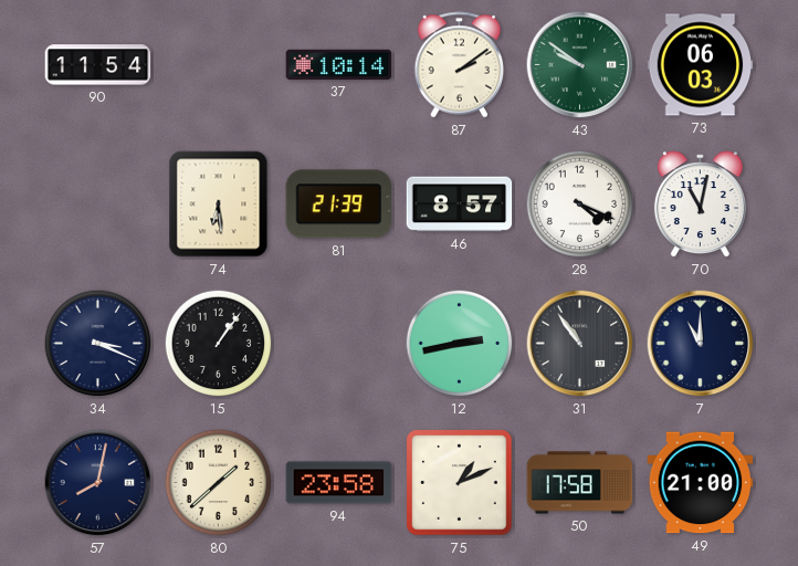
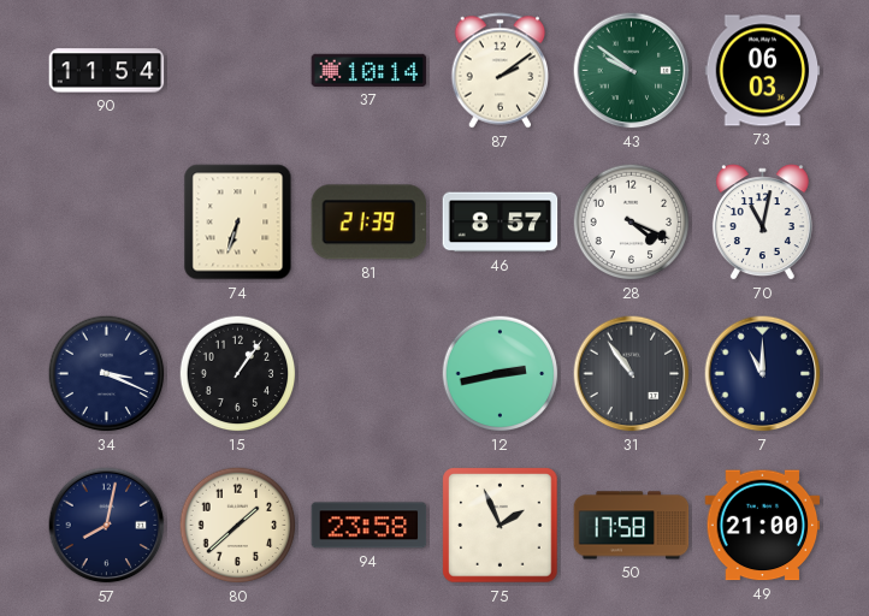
74: 6:29 -> 6:33
75: 1:11 -> 1:56
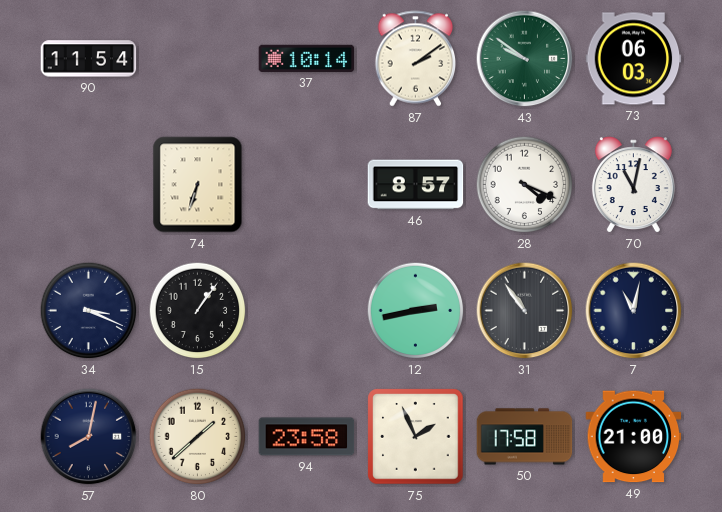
81: 21:39 -> none
7: 11:00 -> 11:02
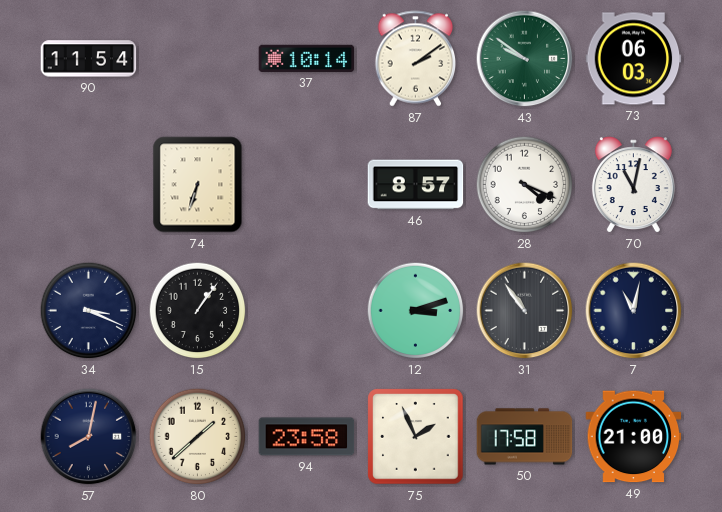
12: 2:43 -> 3:12
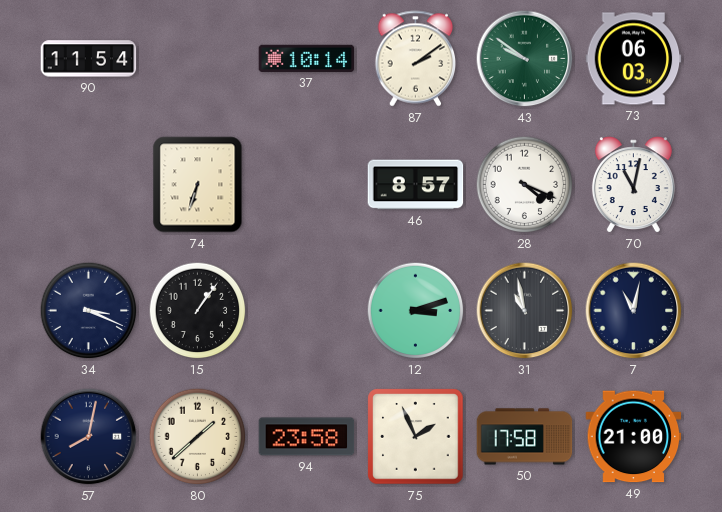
31: 10:54 -> 10:58
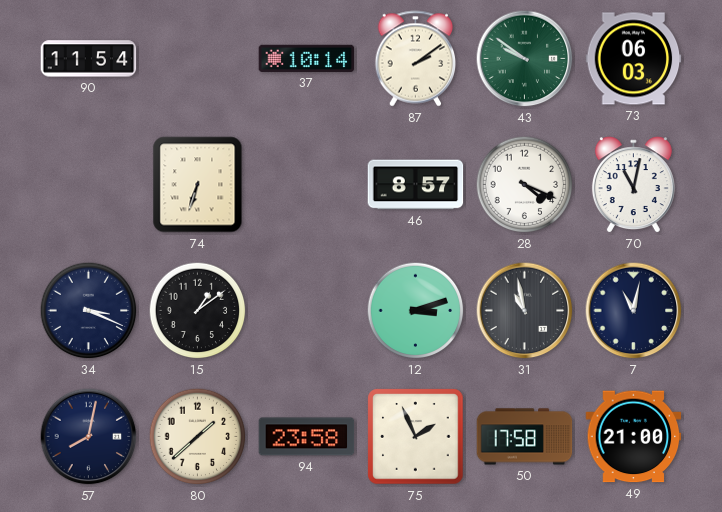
15: 1:06 -> 1:09
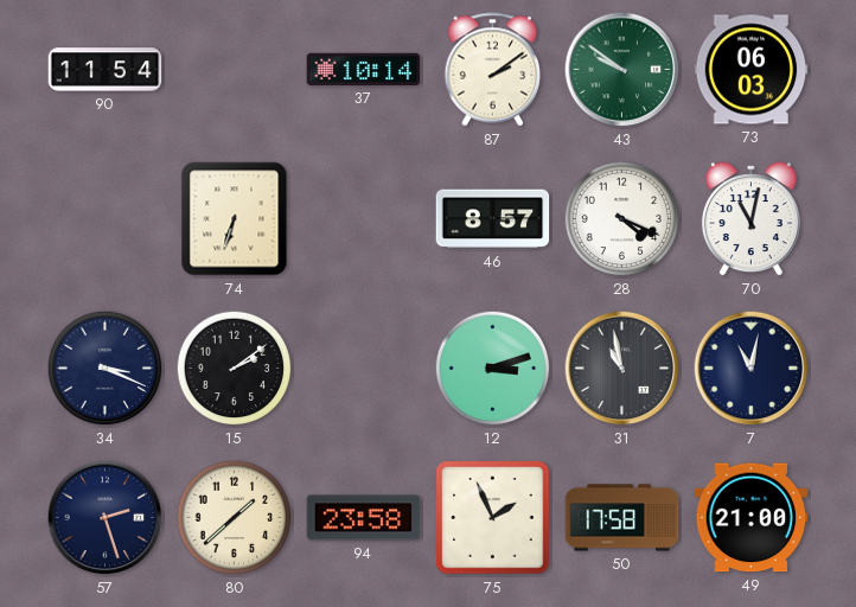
15: 1:09 -> 2:09
57: 8:02 -> 2:27
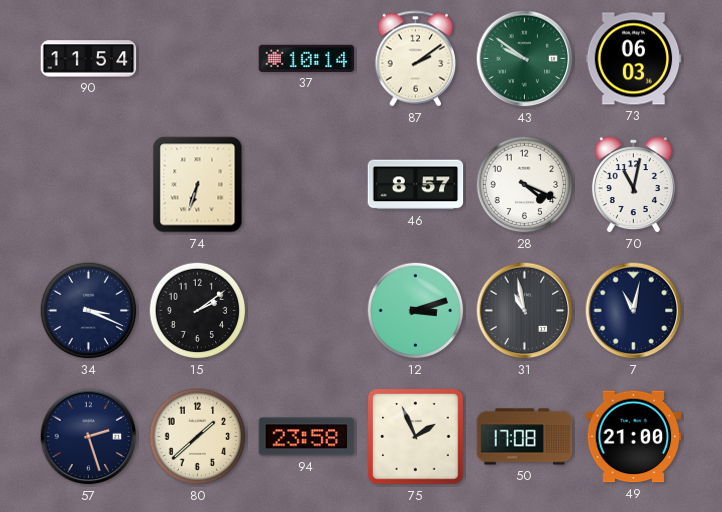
50: 17:58 -> 17:08
